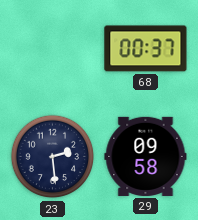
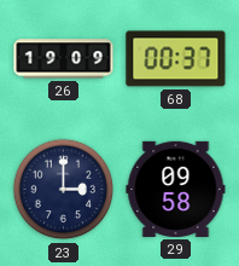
26: none -> 19:09
23: 2:29 -> 3:00
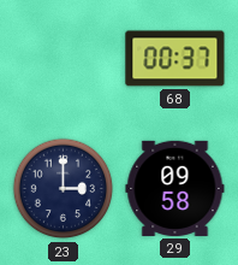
26: 19:09 -> none
